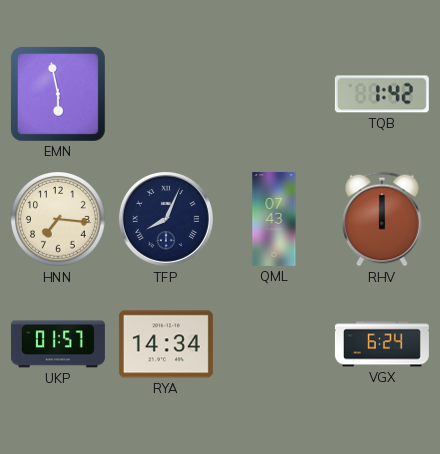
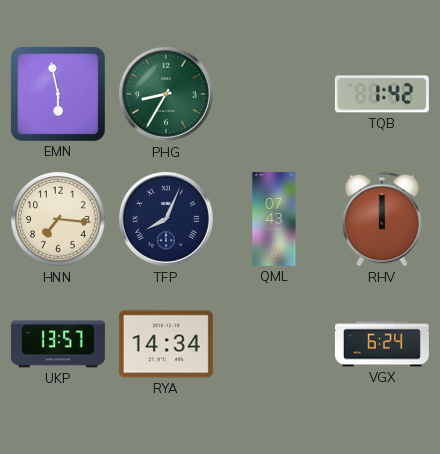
PHG: none -> 8:35
UKP: 01:57 -> 13:57
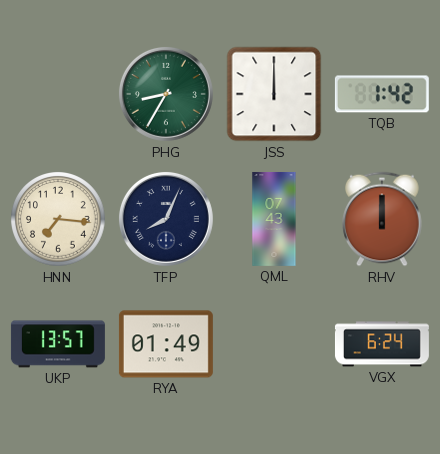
EMN: 5:58 -> none
JSS: none -> 12:00
RYA: 14:34 -> 01:49
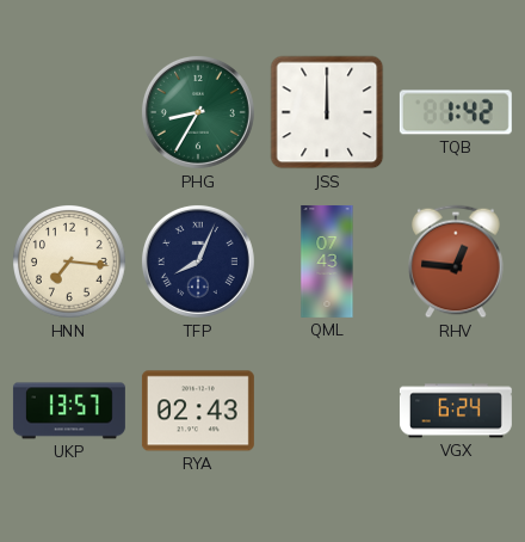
RHV: 12:00 -> 12:46
RYA: 01:49 -> 02:43
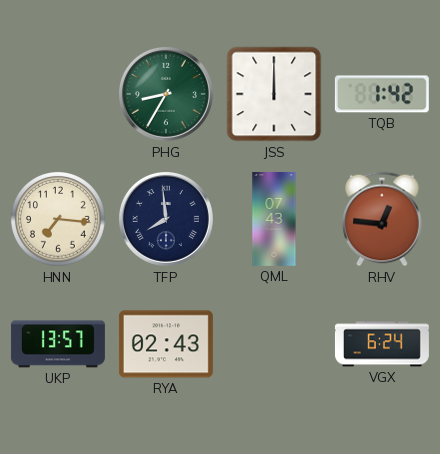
TFP: 8:04 -> 7:59
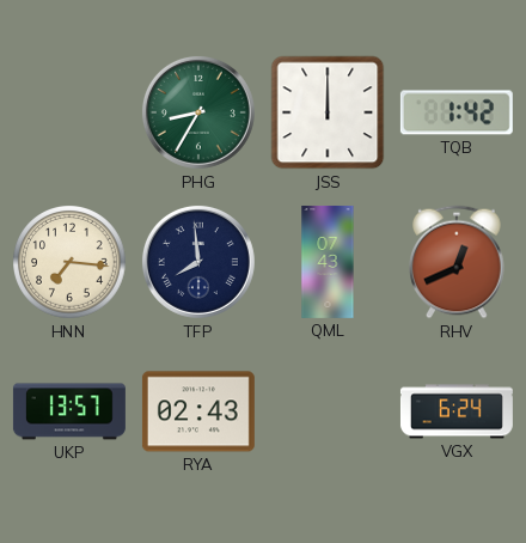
RHV: 12:46 -> 12:41
